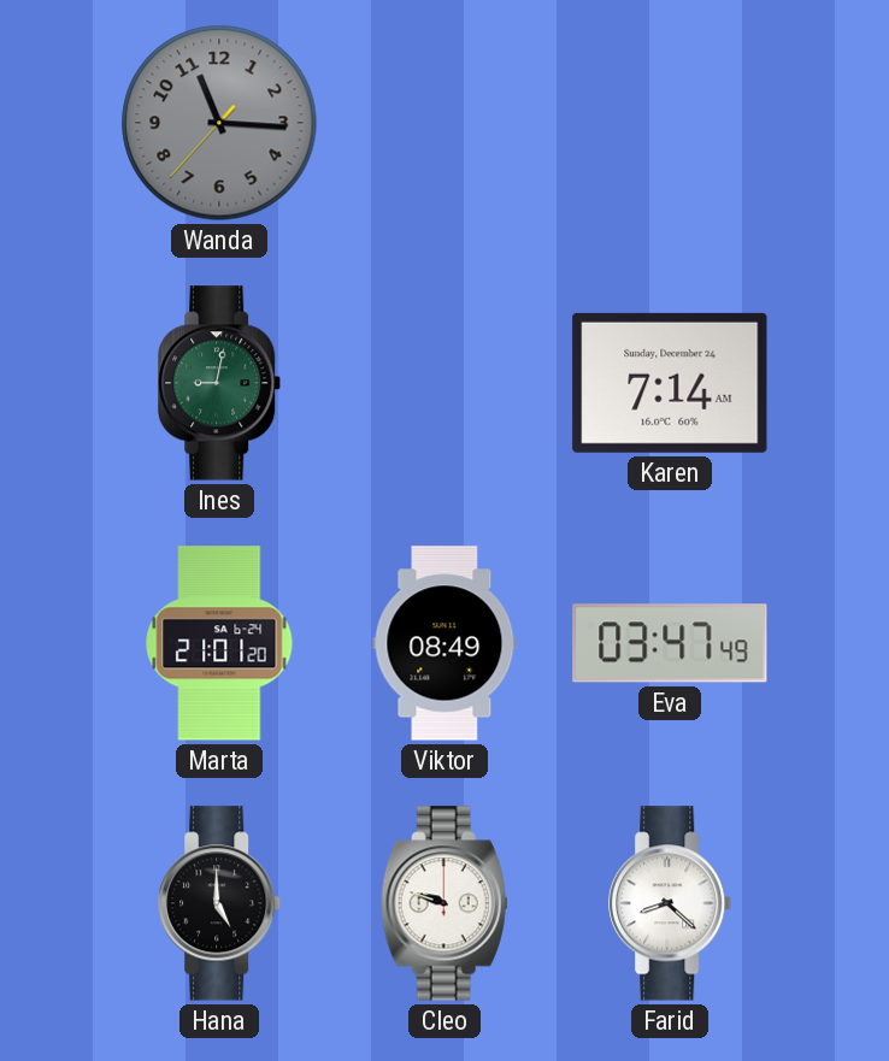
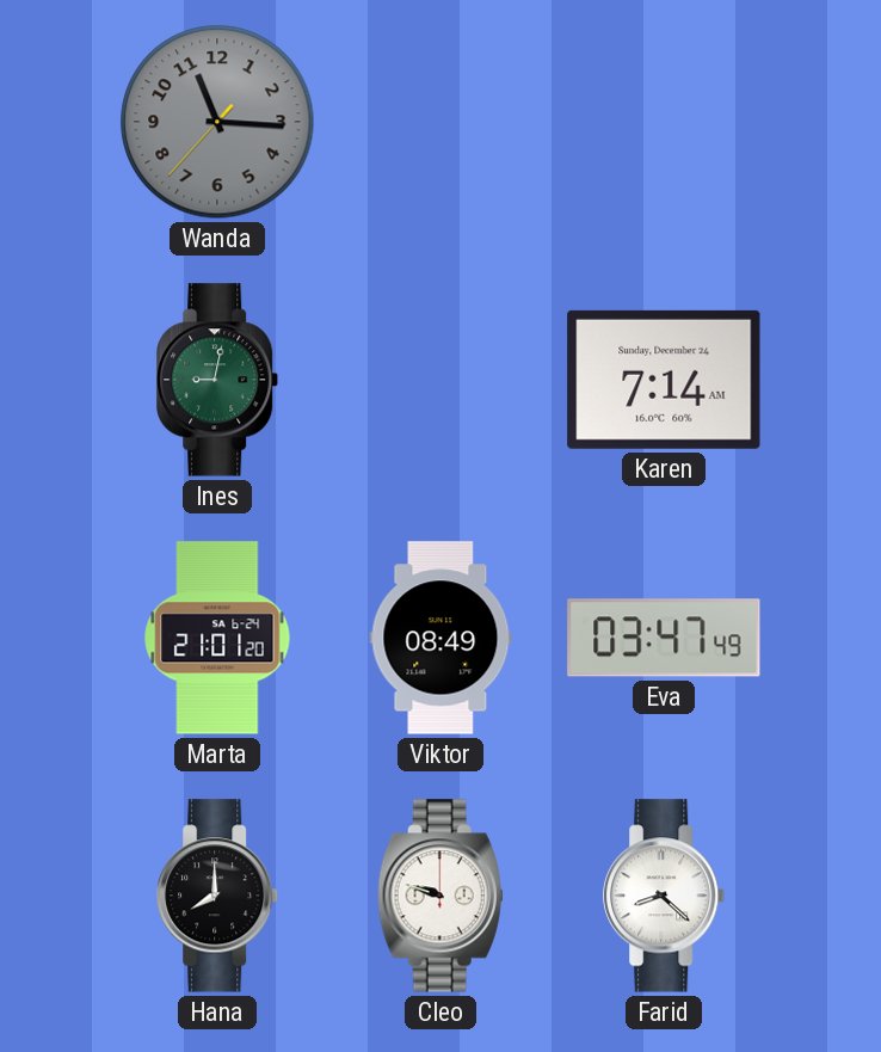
Hana: 5:00 -> 8:00
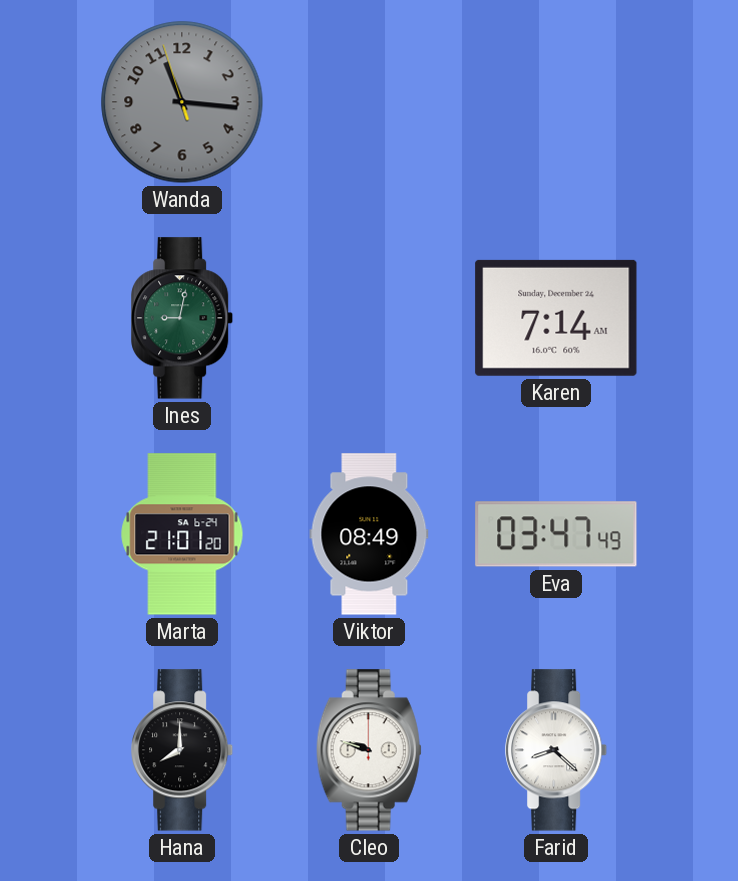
Wanda: 11:15:37 -> 11:15:57
